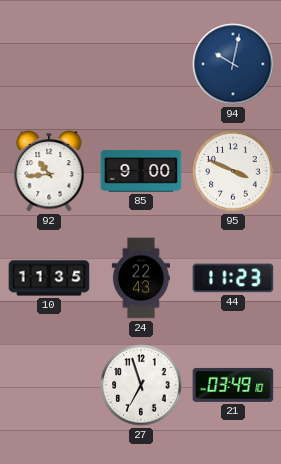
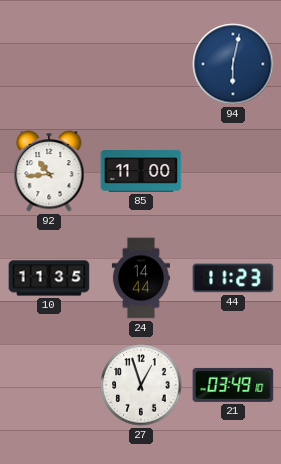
94: 10:02 -> 6:02
85: 9:00 -> 11:00
95: 3:49 -> none
24: 22:43 -> 14:44
27: 6:57 -> 12:57
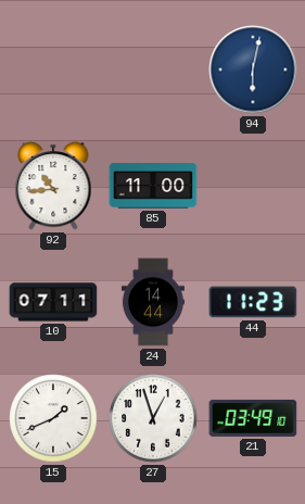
10: 11:35 -> 07:11
15: none -> 1:41
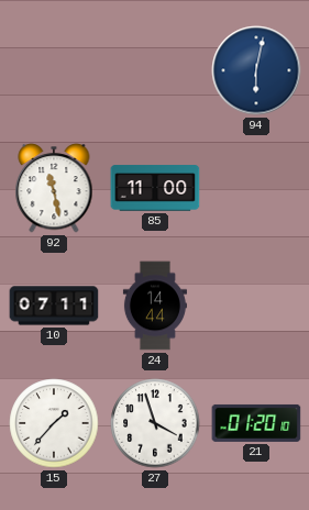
92: 10:44 -> 11:28
44: 11:23 -> none
15: 1:41 -> 1:37
27: 12:57 -> 3:57
21: 03:49 -> 01:20
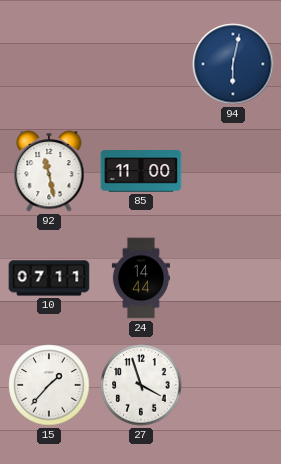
21: 01:20 -> none
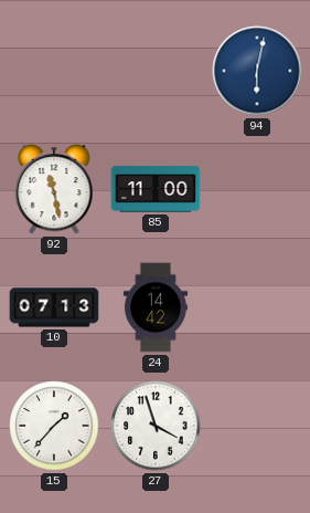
10: 07:11 -> 07:13
24: 14:44 -> 14:42
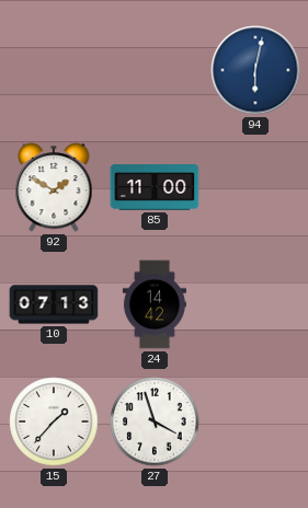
92: 11:28 -> 1:50
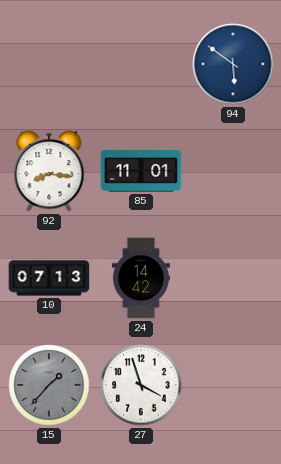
94: 6:02 -> 5:51
92: 1:50 -> 8:16
85: 11:00 -> 11:01
15 dial: white -> grey
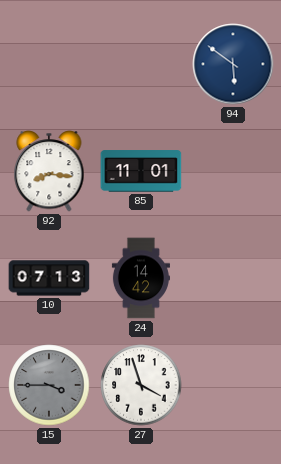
15: 1:37 -> 3:45
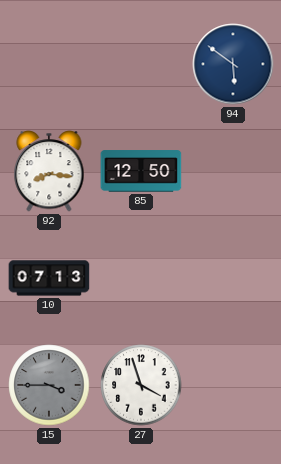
85: 11:01 -> 12:50
24: 14:42 -> none
